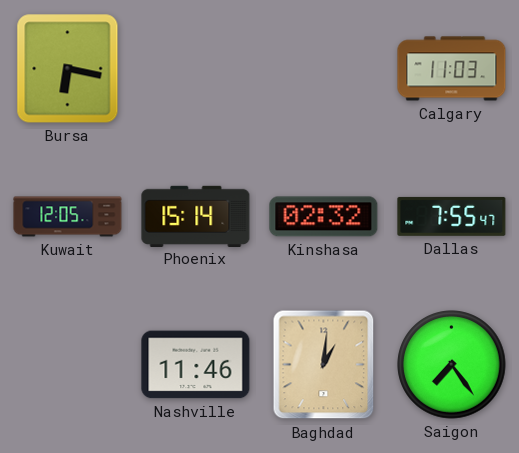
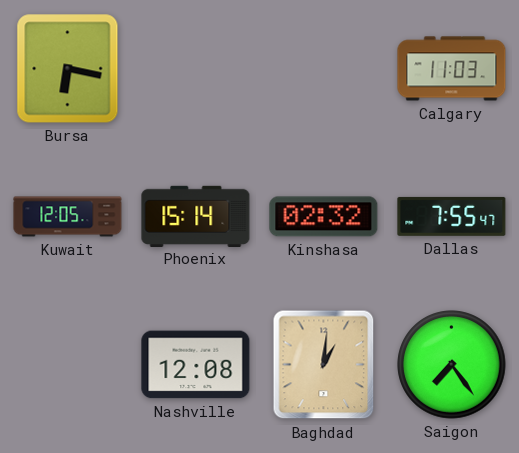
Nashville: 11:46 -> 12:08
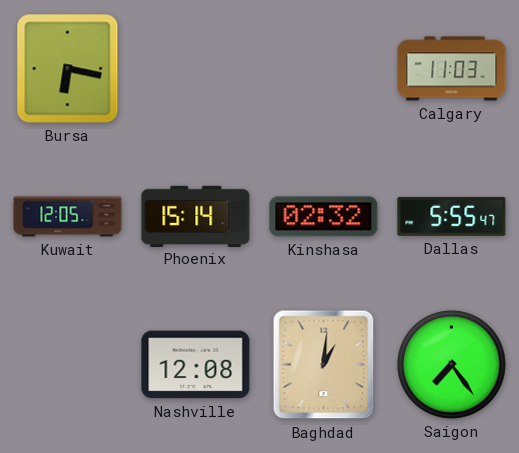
Dallas: 7:55 -> 5:55
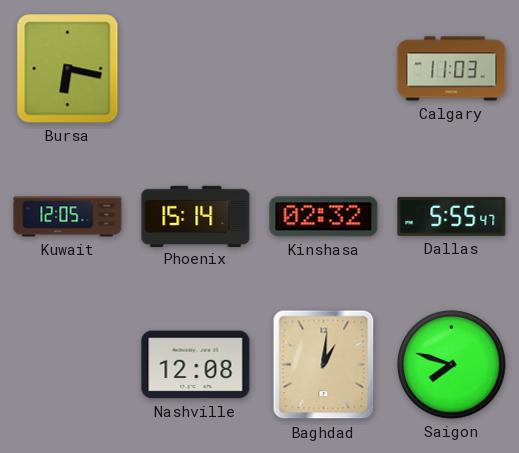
Saigon: 7:24 -> 7:48
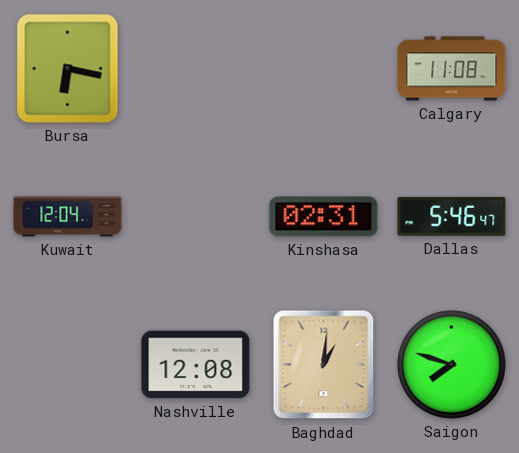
Calgary: 11:03 -> 11:08
Kuwait: 12:05 -> 12:04
Phoenix: 15:14 -> none
Kinshasa: 02:32 -> 02:31
Dallas: 5:55 -> 5:46
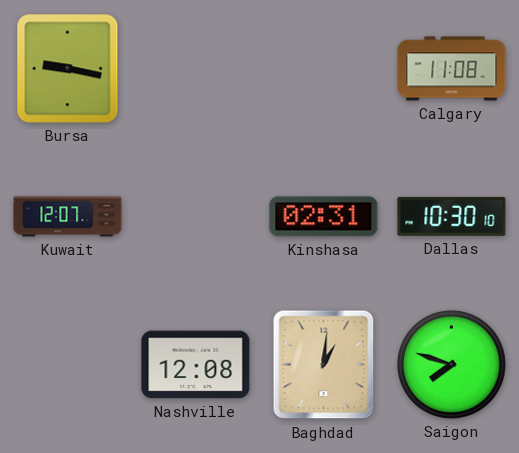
Bursa: 6:17 -> 9:17
Kuwait: 12:04 -> 12:07
Dallas: 5:46 -> 10:30
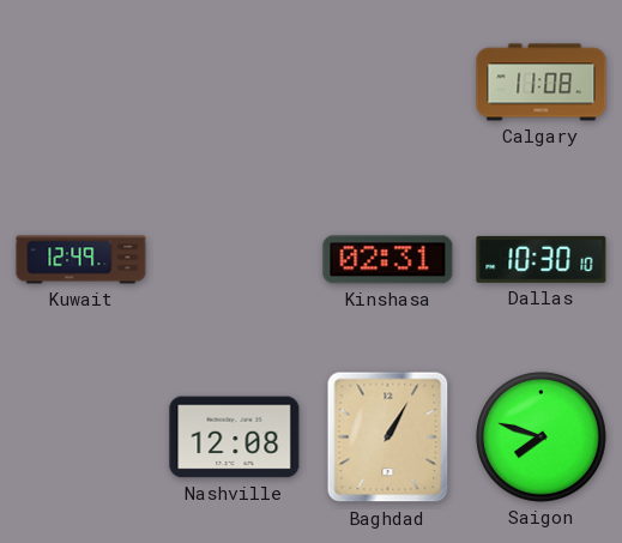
Bursa: 9:17 -> none
Kuwait: 12:07 -> 12:49
Baghdad: 1:01 -> 1:05
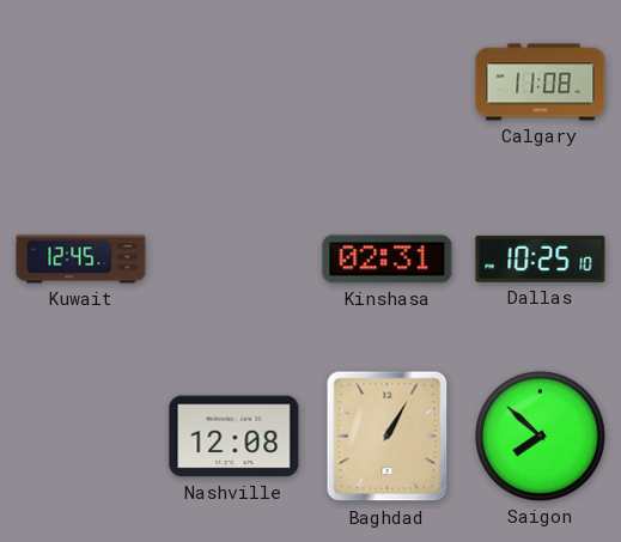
Kuwait: 12:49 -> 12:45
Dallas: 10:30 -> 10:25
Saigon: 7:48 -> 7:52
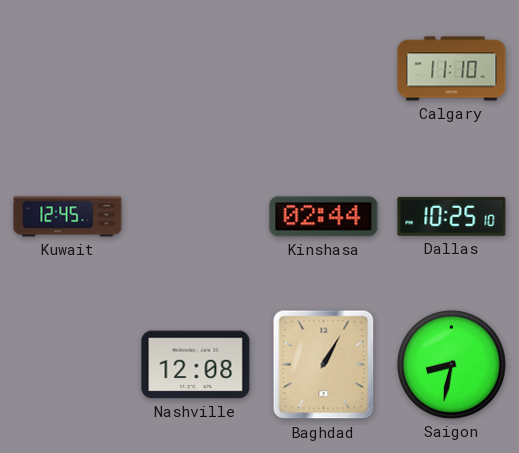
Calgary: 11:08 -> 11:10
Kinshasa: 02:31 -> 02:44
Saigon: 7:52 -> 8:32
